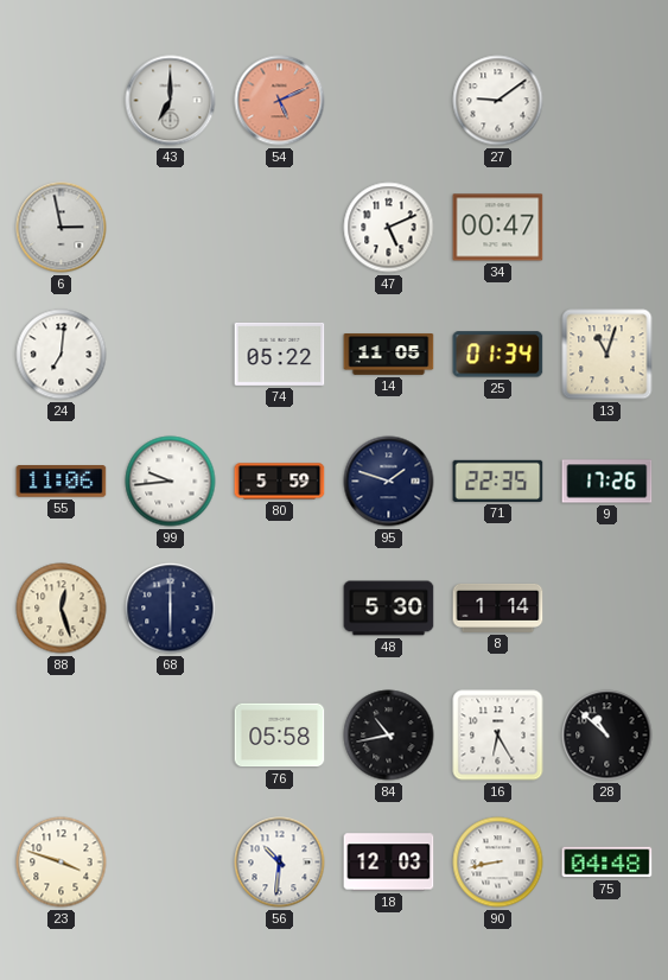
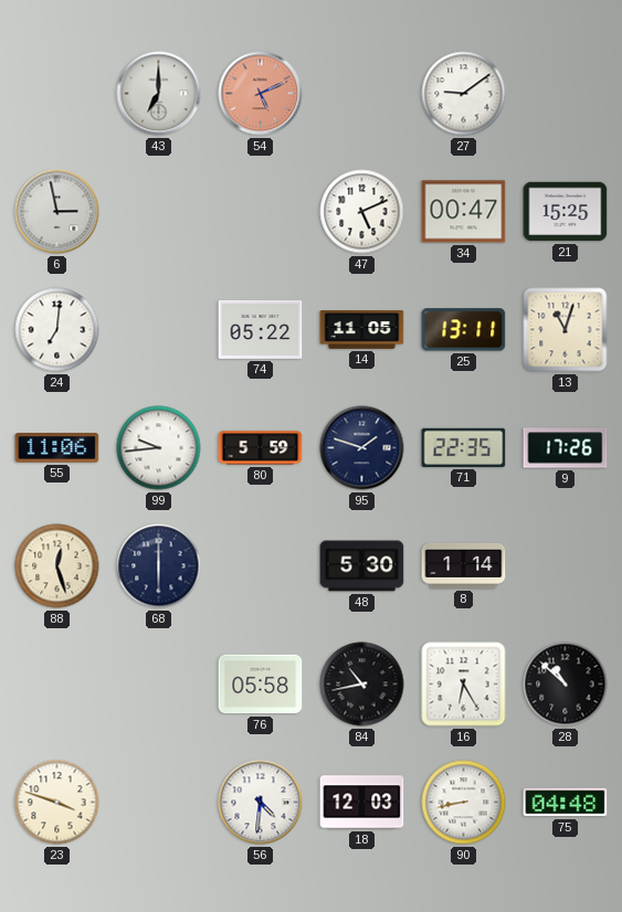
21: none -> 15:25
25: 01:34 -> 13:11
56: 10:31 -> 4:31
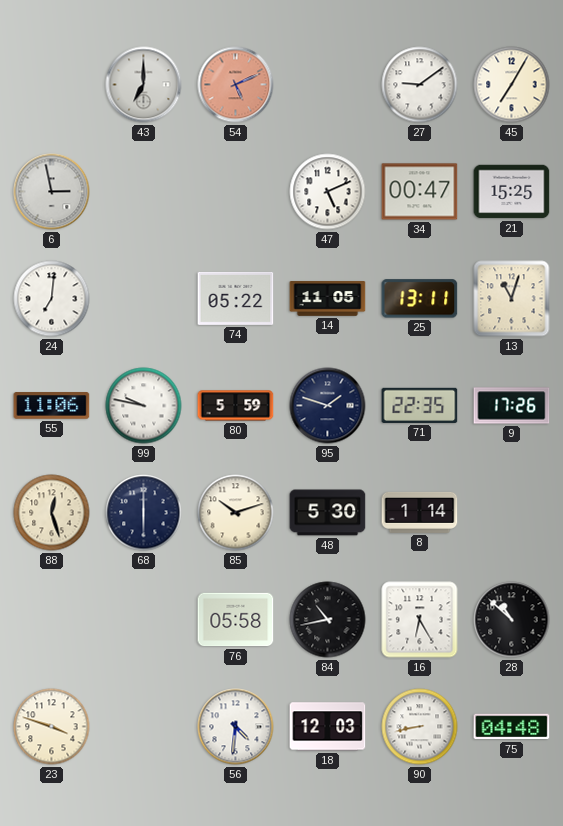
45: none -> 7:05
99: 9:44 -> 9:47
85: none -> 10:12
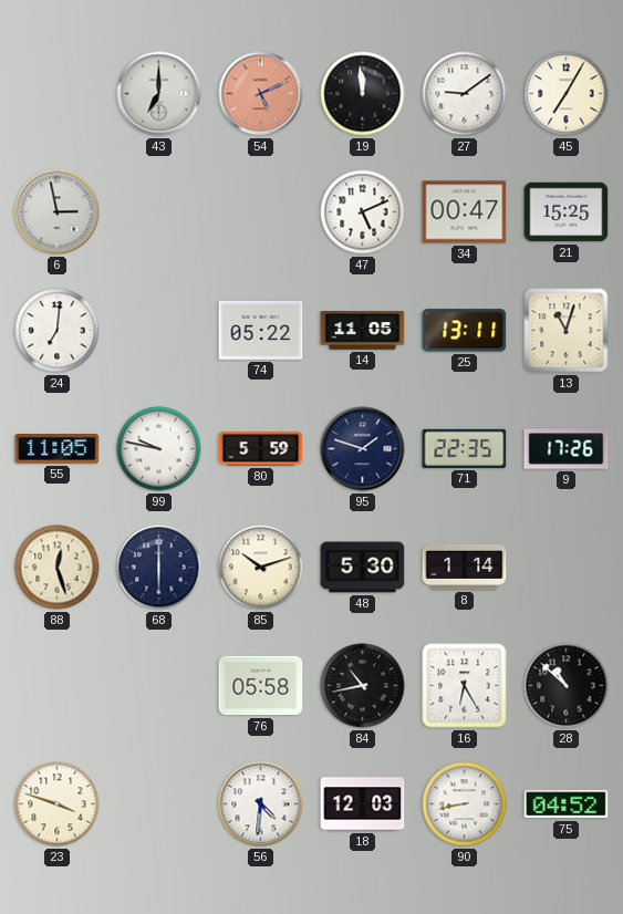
19: none -> 11:59
55: 11:06 -> 11:05
75: 04:48 -> 04:52
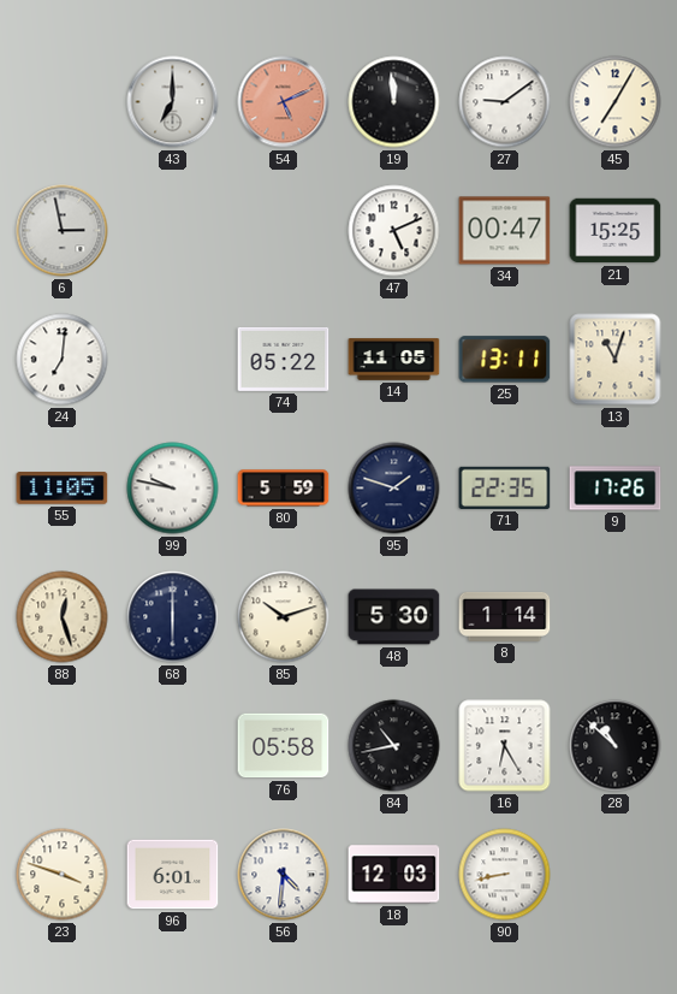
96: none -> 6:01
75: 04:52 -> none
